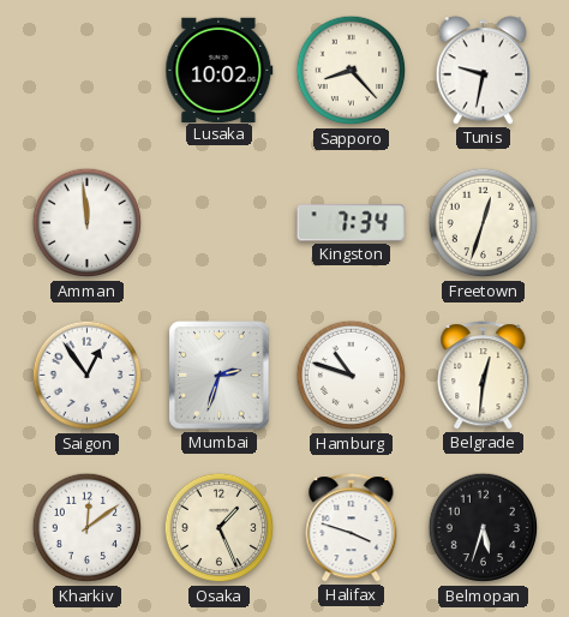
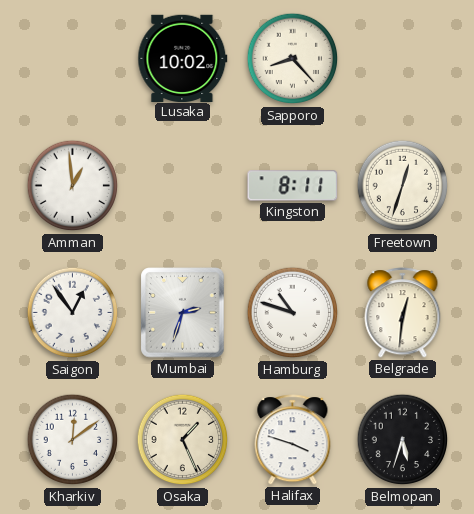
Tunis: 9:32 -> none
Amman: 11:59 -> 12:59
Kingston: 7:34 -> 8:11
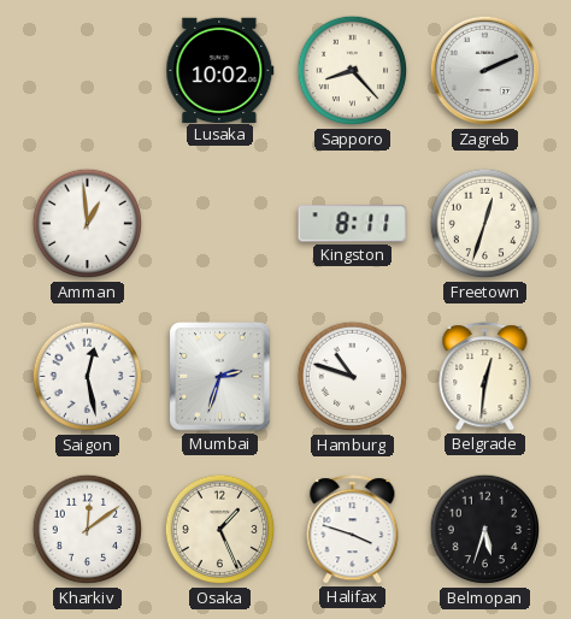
Zagreb: none -> 2:11
Saigon: 12:54 -> 12:28
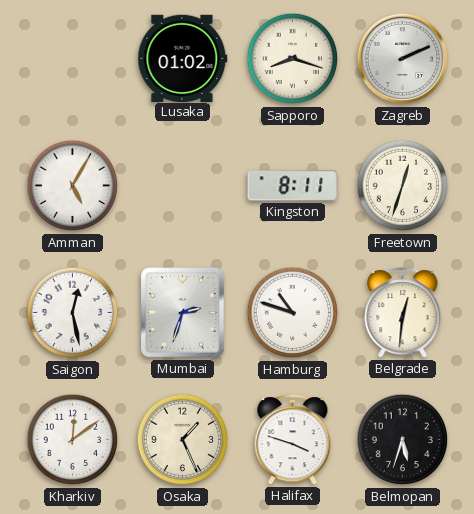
Lusaka: 10:02 -> 01:02
Sapporo: 8:23 -> 8:18
Amman: 12:59 -> 5:05
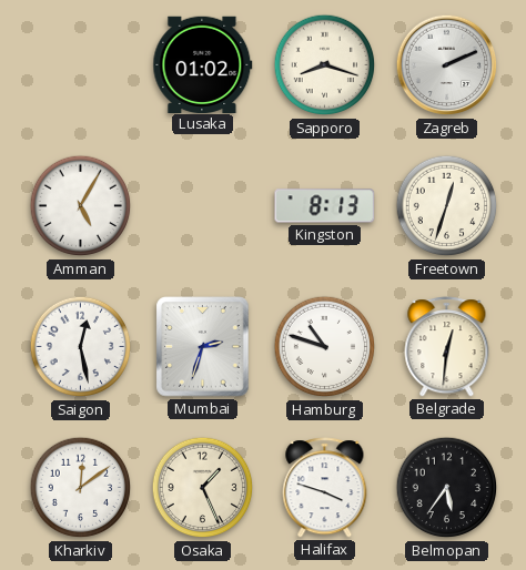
Kingston: 8:11 -> 8:13
Belmopan: 5:33 -> 5:36
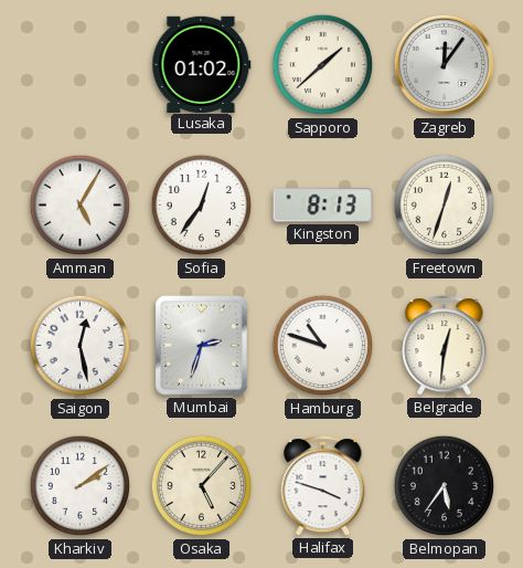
Sapporo: 8:18 -> 1:38
Zagreb: 2:11 -> 12:06
Sofia: none -> 12:36
Kharkiv: 12:09 -> 2:09
Osaka: 1:26 -> 5:07
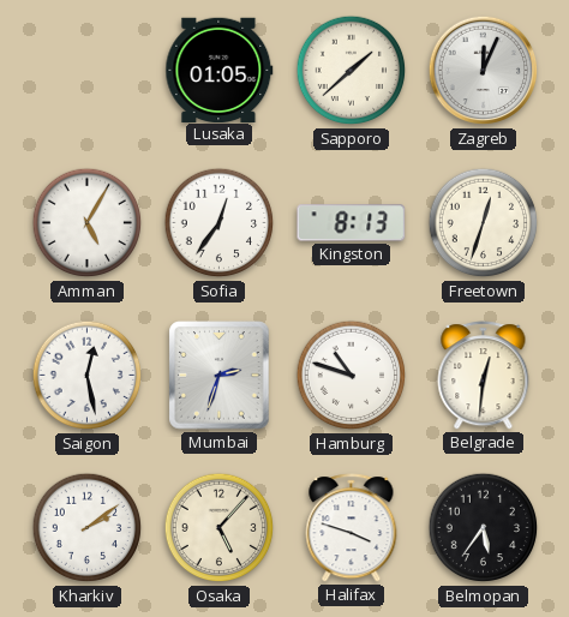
Lusaka: 01:02 -> 01:05
Zagreb: 12:06 -> 12:04
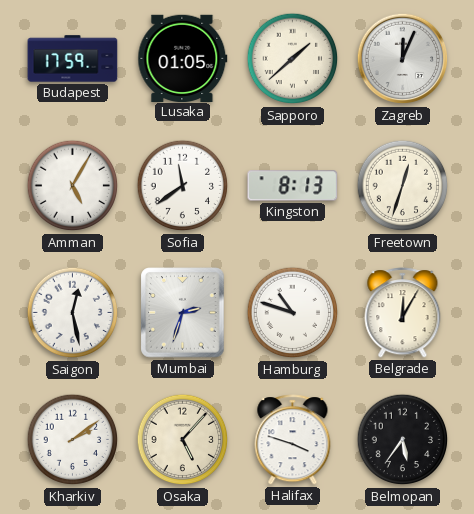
Budapest: none -> 17:59
Sofia: 12:36 -> 11:39
Belgrade: 12:31 -> 12:05
